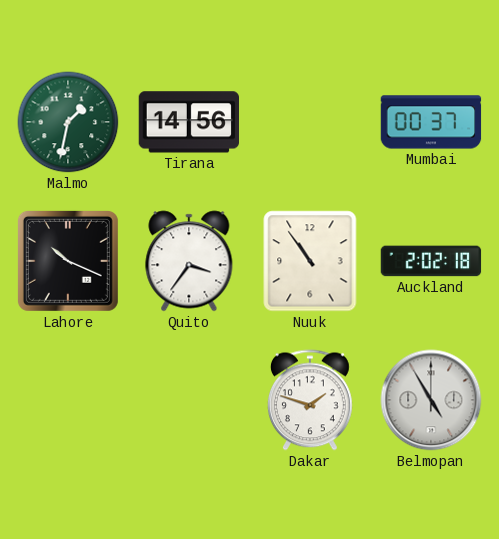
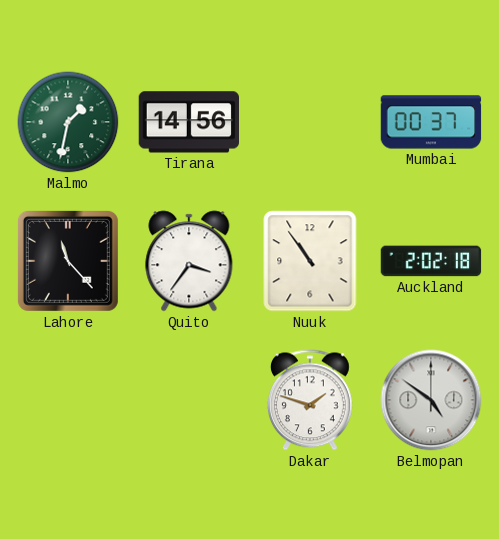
Lahore: 10:19 -> 11:23
Belmopan: 4:55 -> 4:51
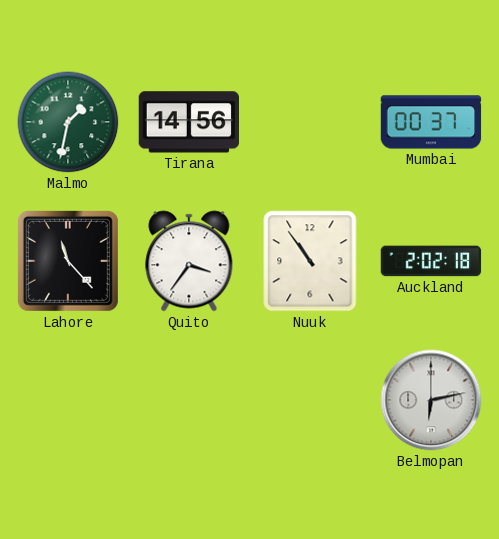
Dakar: 1:48 -> none
Belmopan: 4:51 -> 6:13
